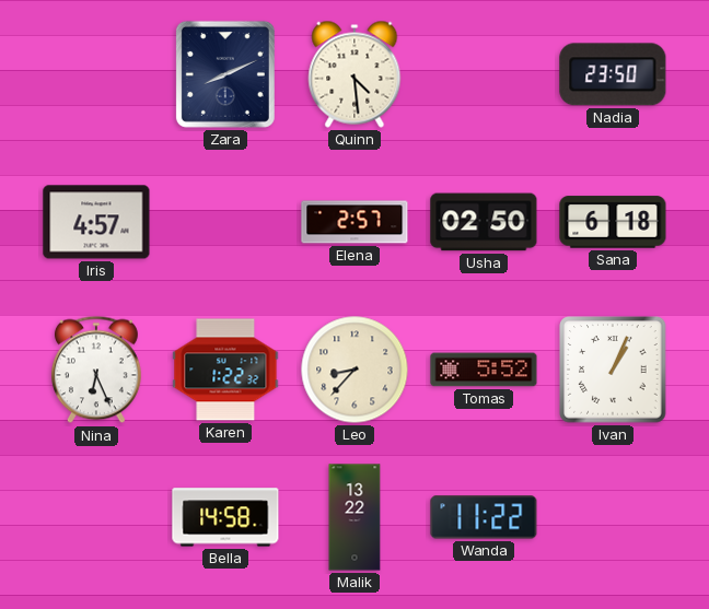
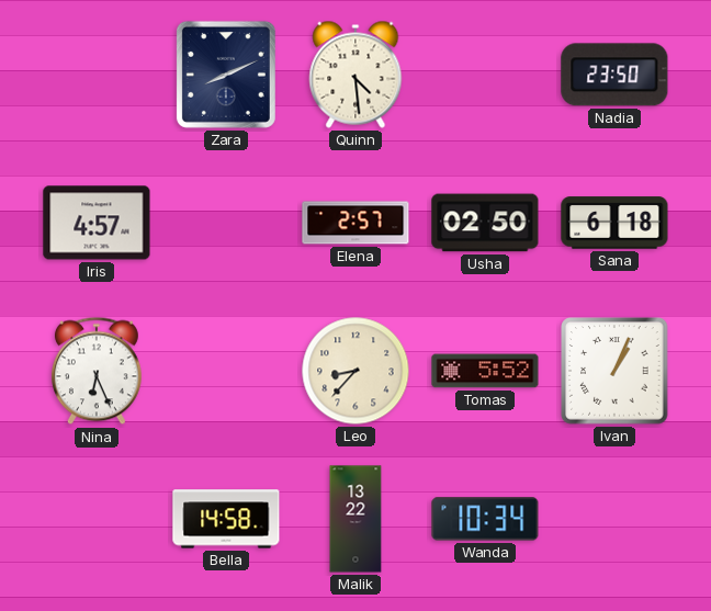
Karen: 1:22 -> none
Wanda: 11:22 -> 10:34
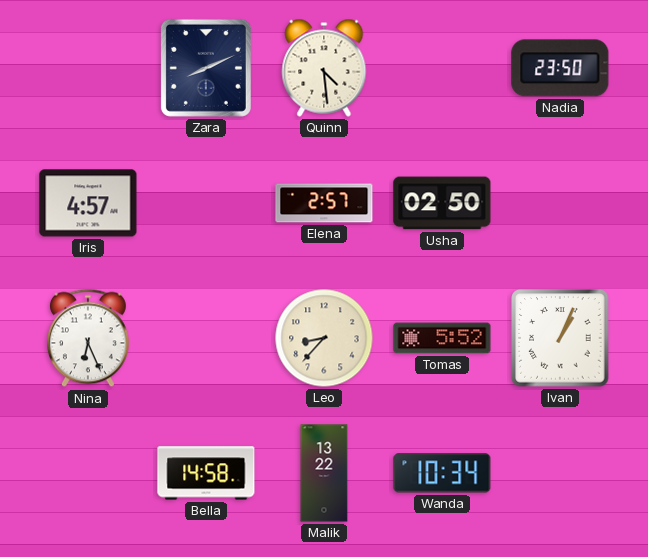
Sana: 6:18 -> none
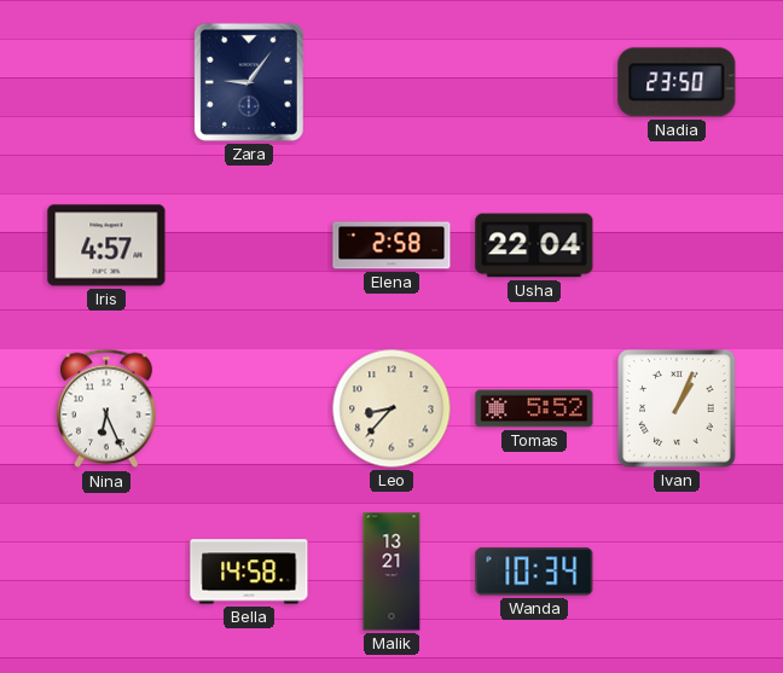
Zara: 8:11 -> 9:06
Quinn: 4:29 -> none
Elena: 2:57 -> 2:58
Usha: 02:50 -> 22:04
Malik: 13:22 -> 13:21
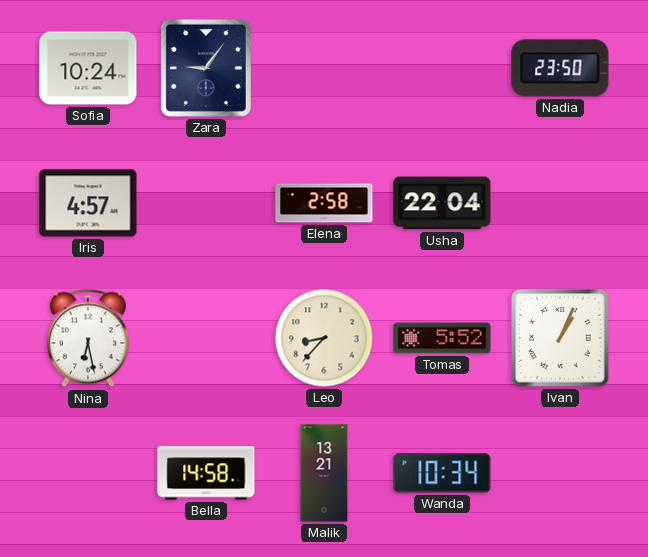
Sofia: none -> 10:24
Nina: 6:26 -> 6:28
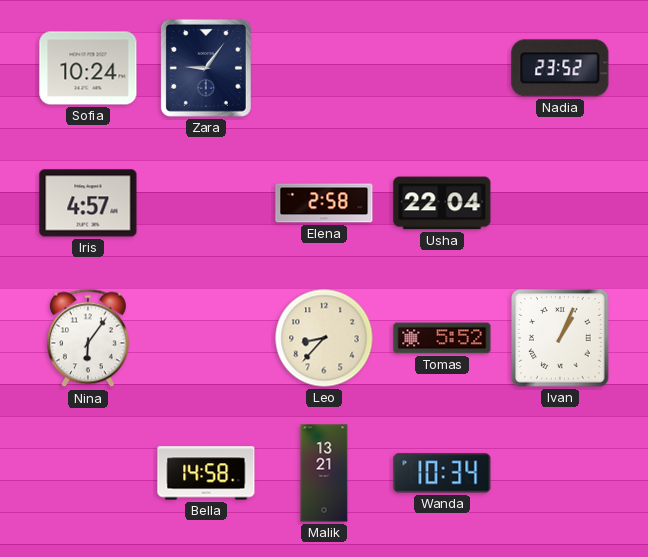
Nadia: 23:50 -> 23:52
Nina: 6:28 -> 6:06
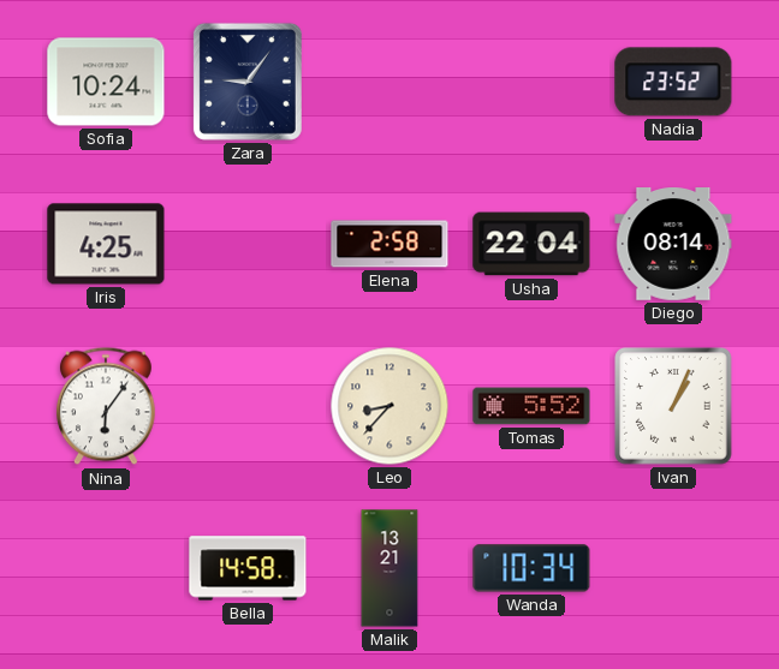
Iris: 4:57 -> 4:25
Diego: none -> 08:14
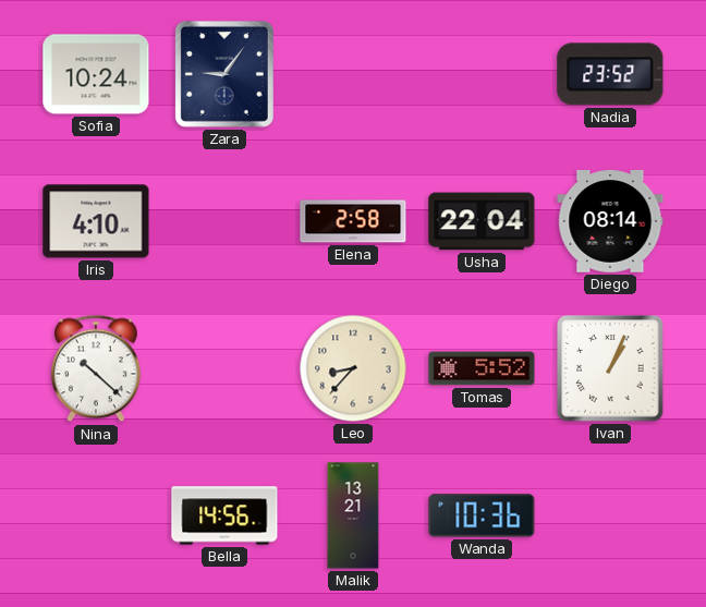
Iris: 4:25 -> 4:10
Nina: 6:06 -> 10:22
Bella: 14:58 -> 14:56
Wanda: 10:34 -> 10:36
